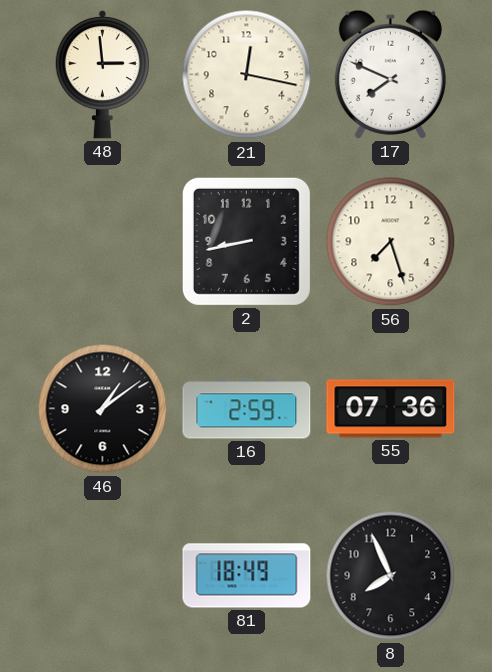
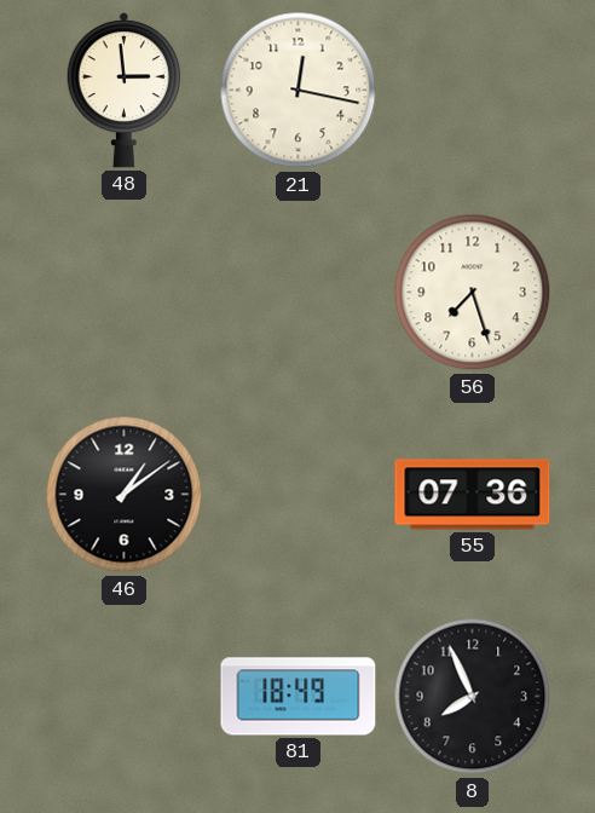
17: 7:49 -> none
2: 8:43 -> none
16: 2:59 -> none
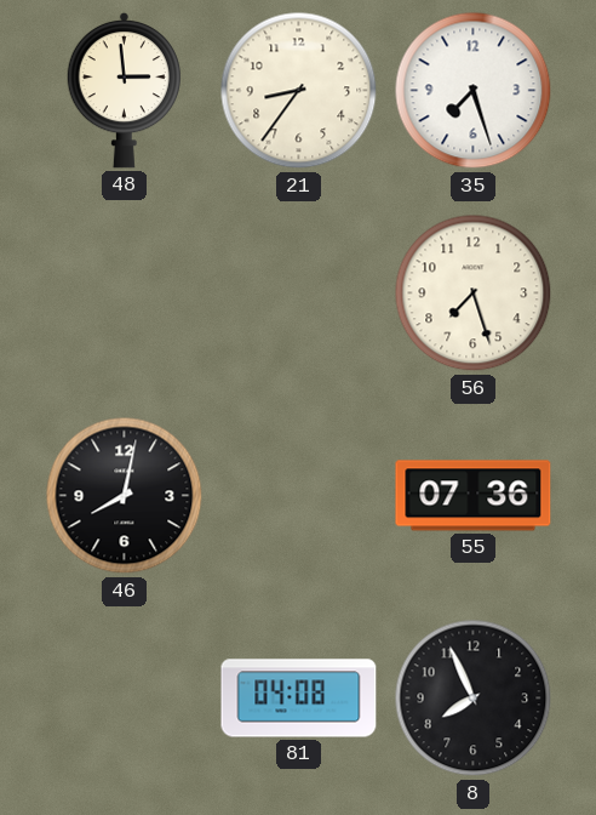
21: 12:17 -> 8:36
35: none -> 7:27
46: 1:09 -> 8:02
81: 18:49 -> 04:08
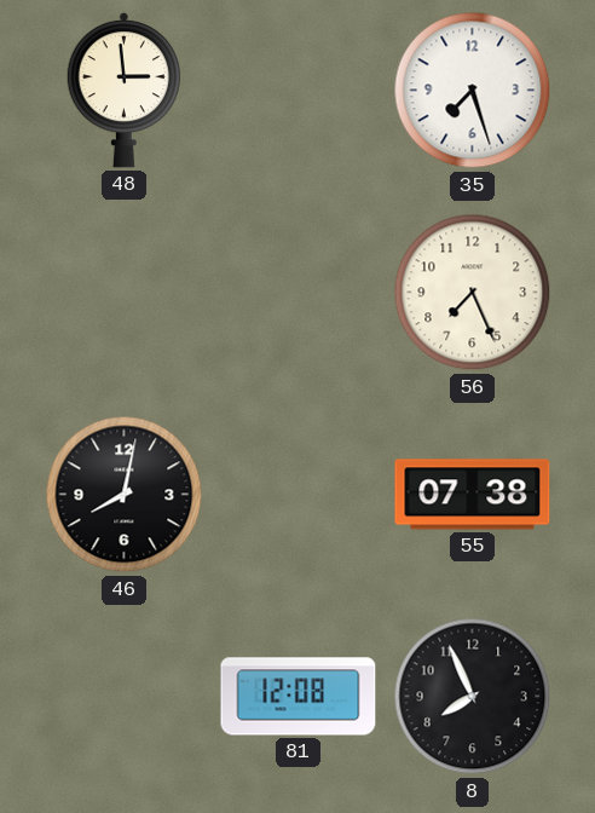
21: 8:36 -> none
56: 7:27 -> 7:26
55: 07:36 -> 07:38
81: 04:08 -> 12:08
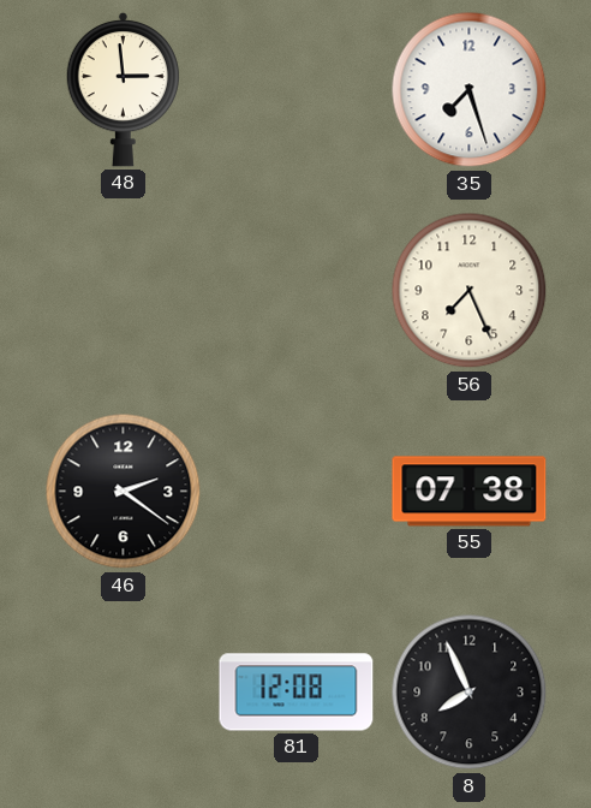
46: 8:02 -> 2:21
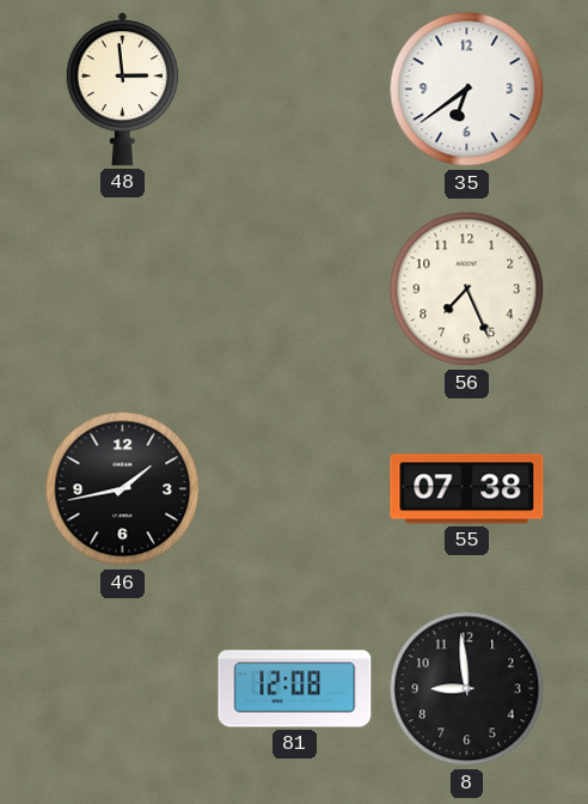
35: 7:27 -> 6:39
46: 2:21 -> 1:43
8: 7:56 -> 8:59
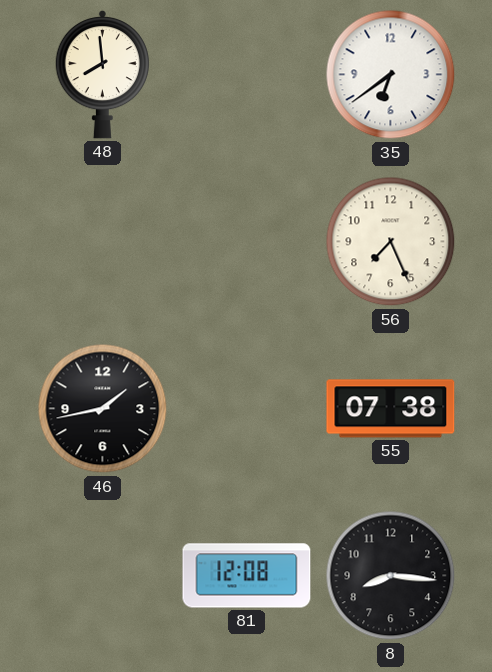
48: 2:59 -> 7:59
8: 8:59 -> 8:16
